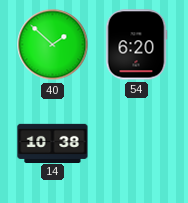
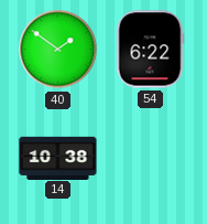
40: 1:52 -> 1:51
54: 6:20 -> 6:22
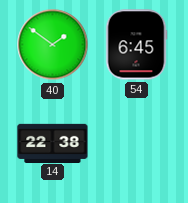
54: 6:22 -> 6:45
14: 10:38 -> 22:38
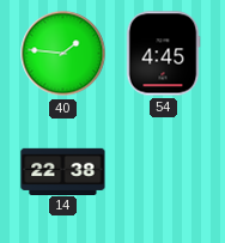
40: 1:51 -> 1:46
54: 6:45 -> 4:45
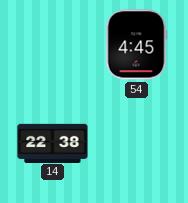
40: 1:46 -> none
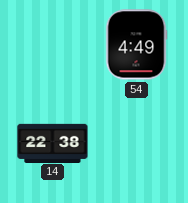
54: 4:45 -> 4:49
